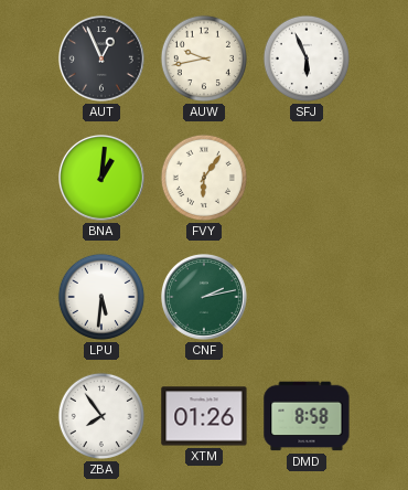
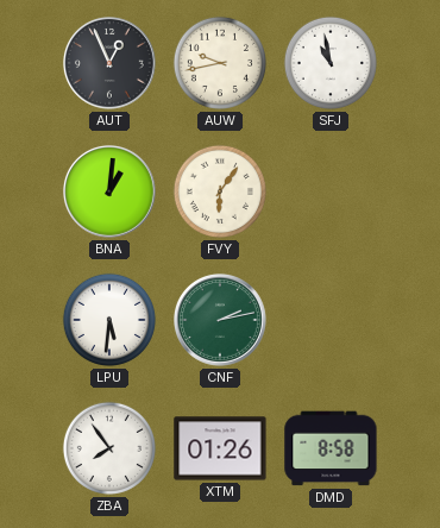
SFJ: 5:56 -> 10:58
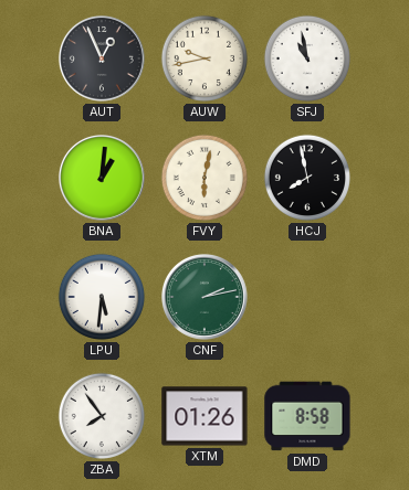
FVY: 6:06 -> 6:02
HCJ: none -> 7:58
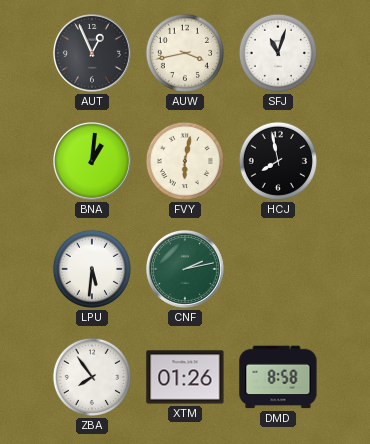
AUW: 9:43 -> 3:43
SFJ: 10:58 -> 11:03
